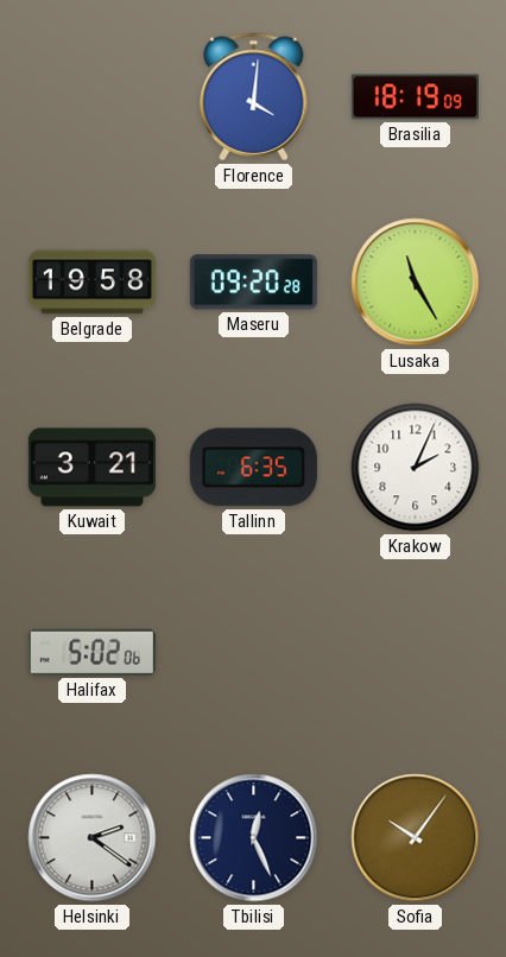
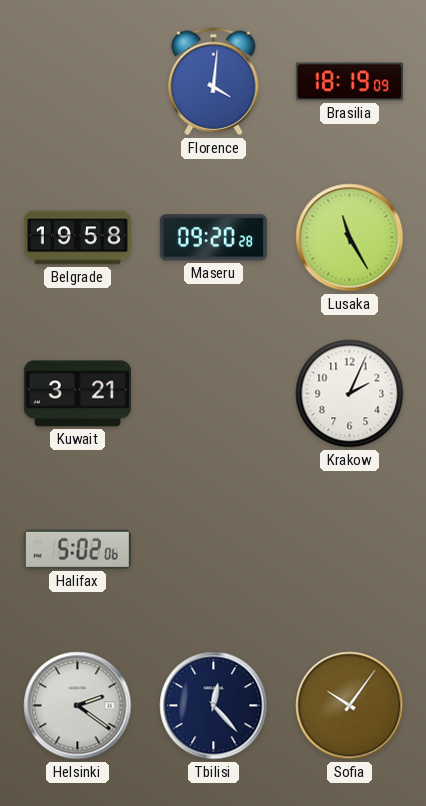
Tallinn: 6:35 -> none
Tbilisi: 12:26 -> 12:23
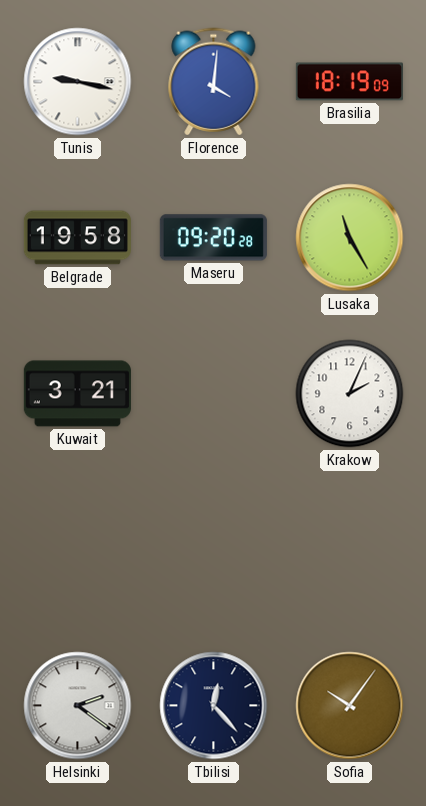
Tunis: none -> 9:17
Halifax: 5:02 -> none
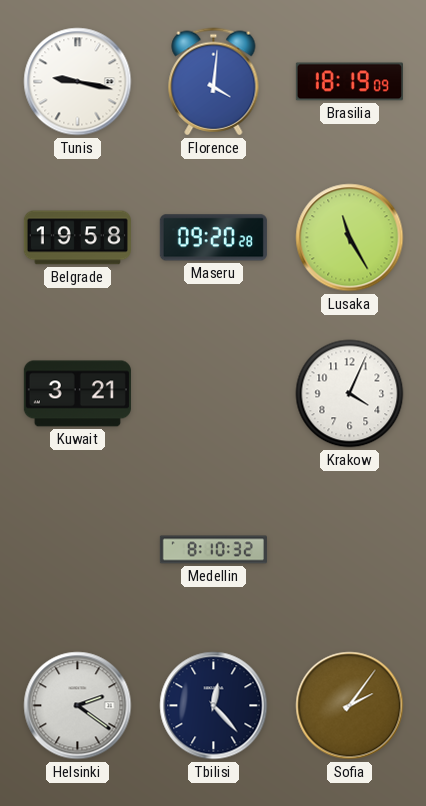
Krakow: 2:04 -> 4:04
Medellin: none -> 8:10
Sofia: 10:06 -> 2:06
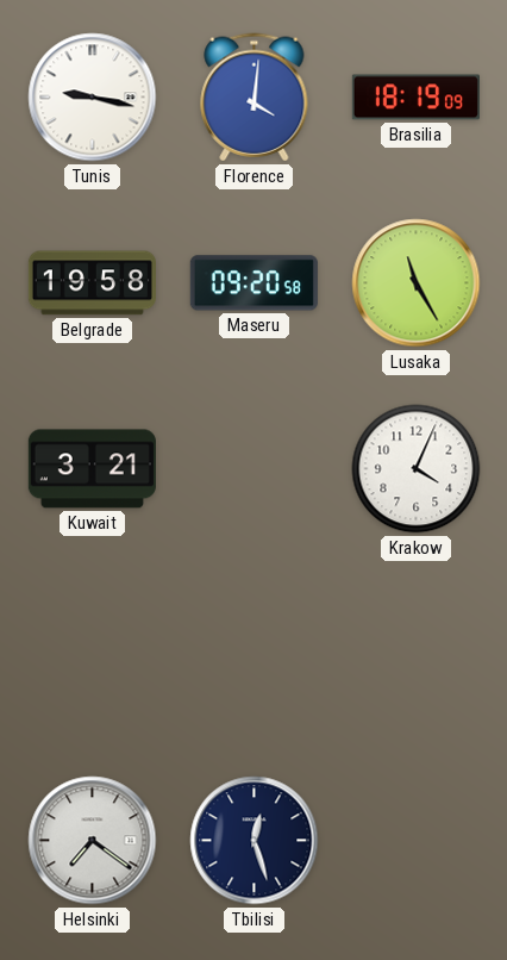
Maseru: 09:20:28 -> 09:20:58
Medellin: 8:10 -> none
Helsinki: 2:21 -> 7:21
Tbilisi: 12:23 -> 12:27
Sofia: 2:06 -> none
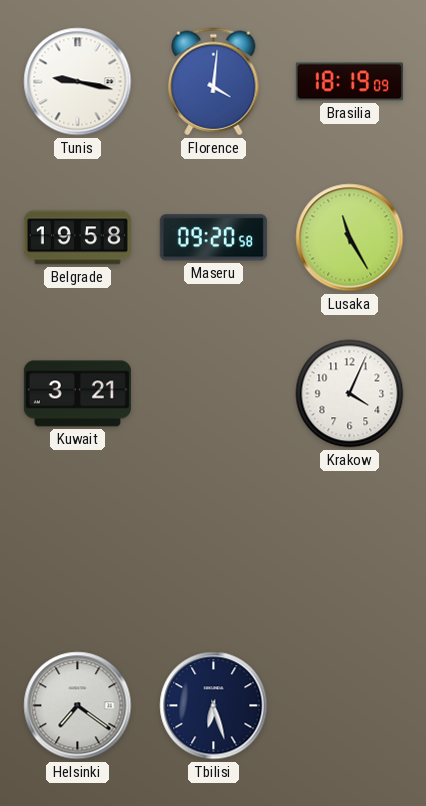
Tbilisi: 12:27 -> 6:27
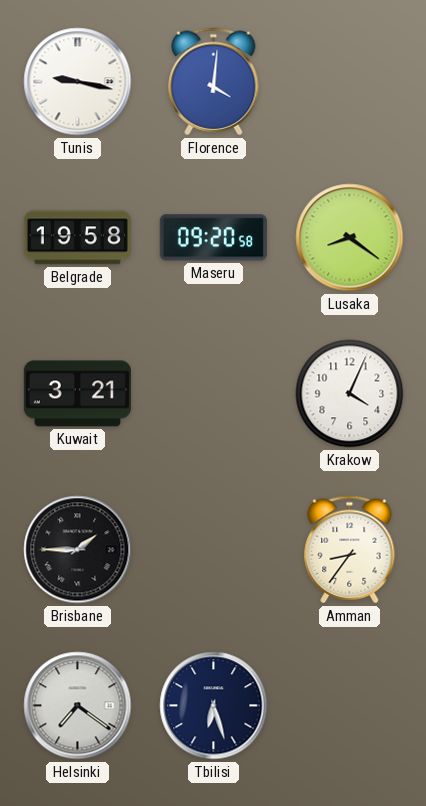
Brasilia: 18:19 -> none
Lusaka: 11:25 -> 8:21
Brisbane: none -> 1:45
Amman: none -> 8:36
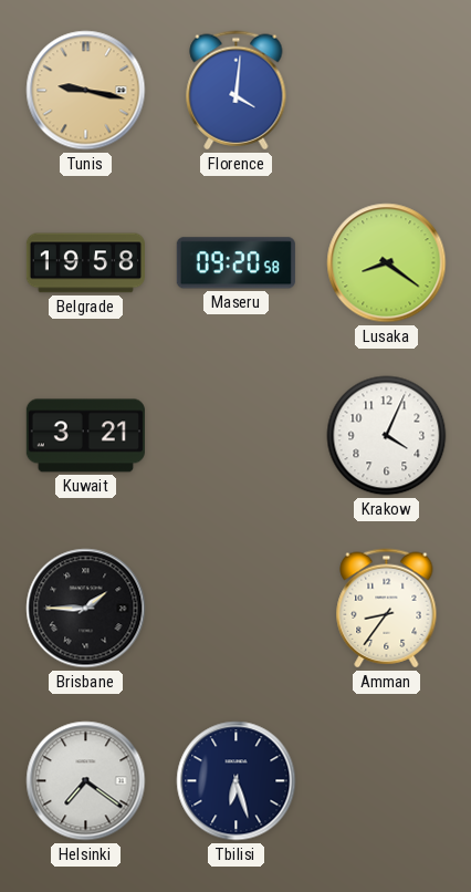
Tunis dial: white -> champagne
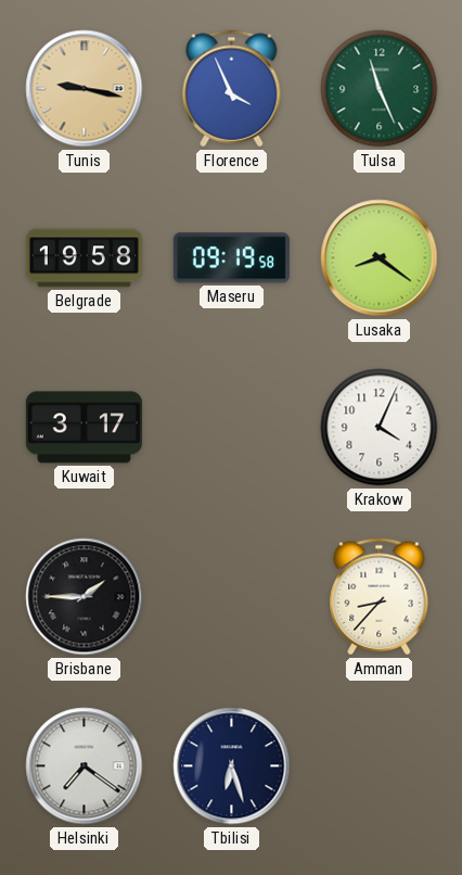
Florence: 4:01 -> 3:56
Tulsa: none -> 11:26
Maseru: 09:20 -> 09:19
Kuwait: 3:21 -> 3:17
Amman: 8:36 -> 8:37
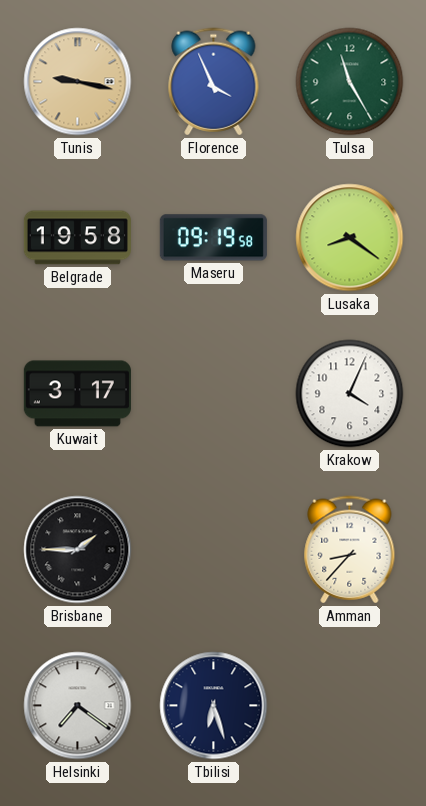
Tulsa: 11:26 -> 11:25
